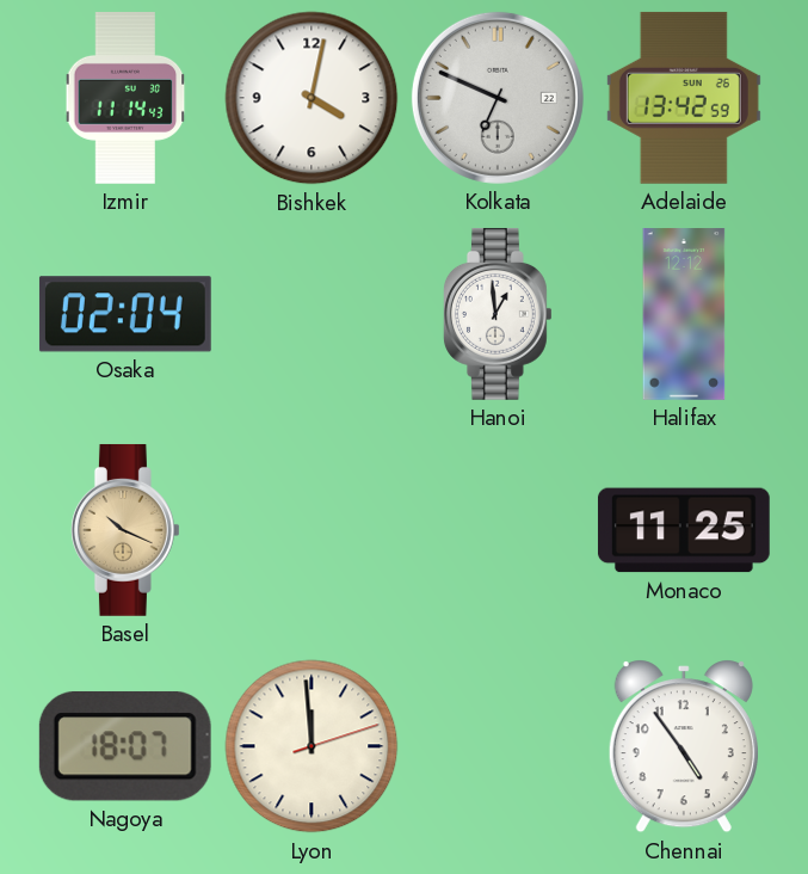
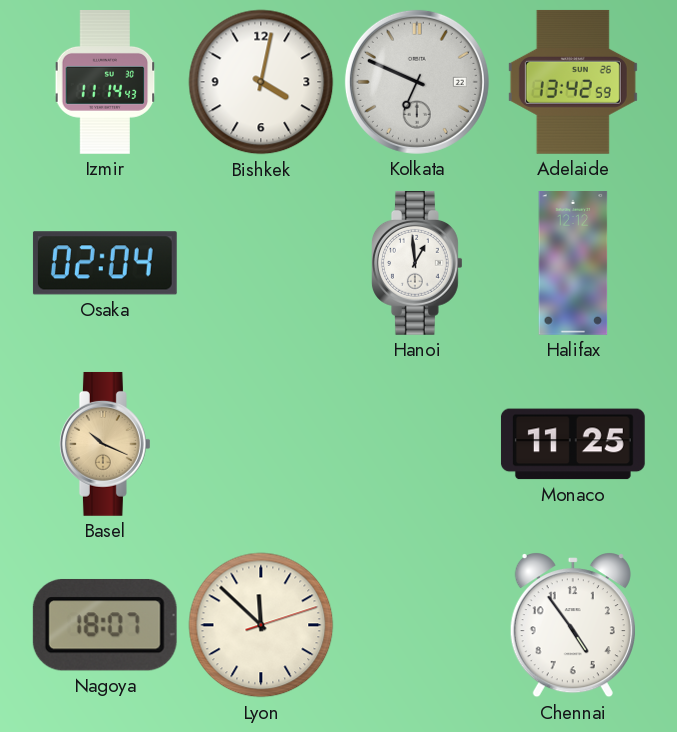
Lyon: 11:59 -> 11:52
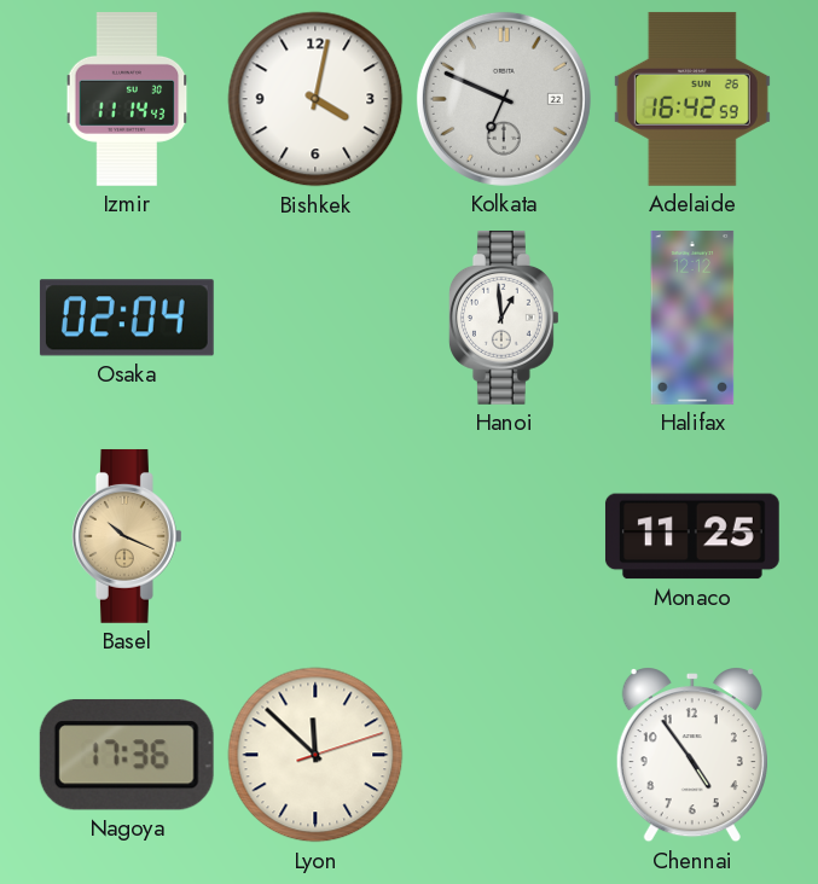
Adelaide: 13:42 -> 16:42
Nagoya: 18:07 -> 17:36
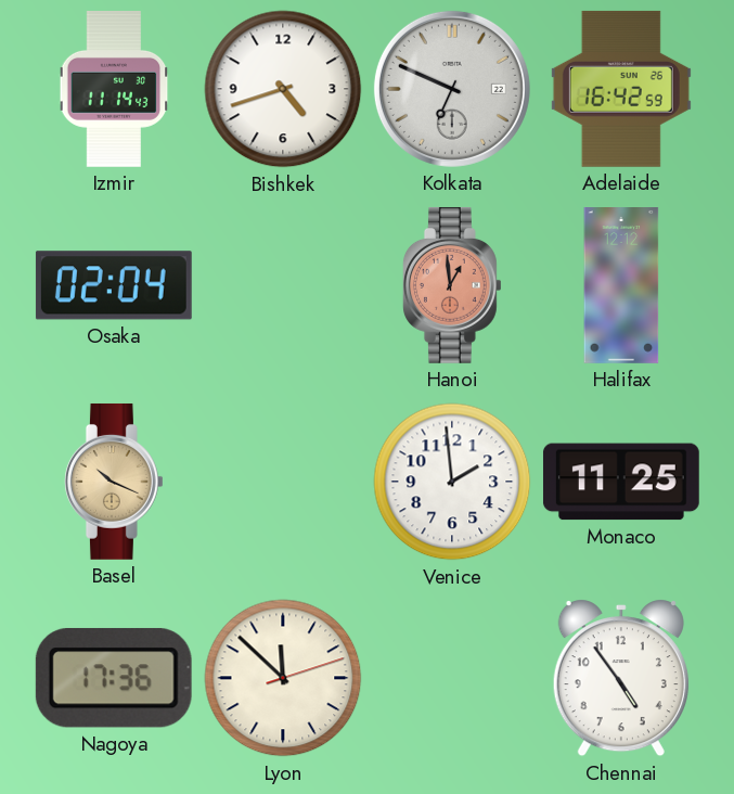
Bishkek: 4:02 -> 4:42
Hanoi dial: white -> salmon
Venice: none -> 1:59
